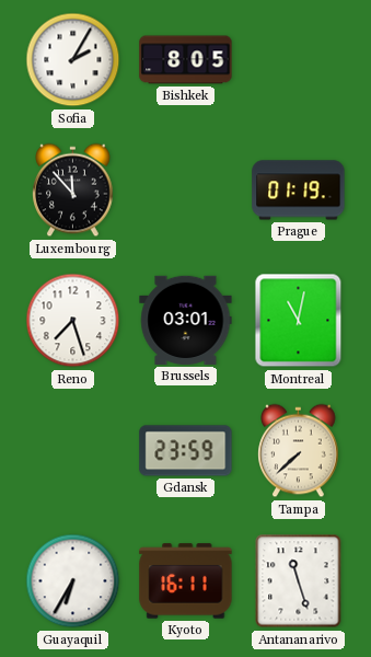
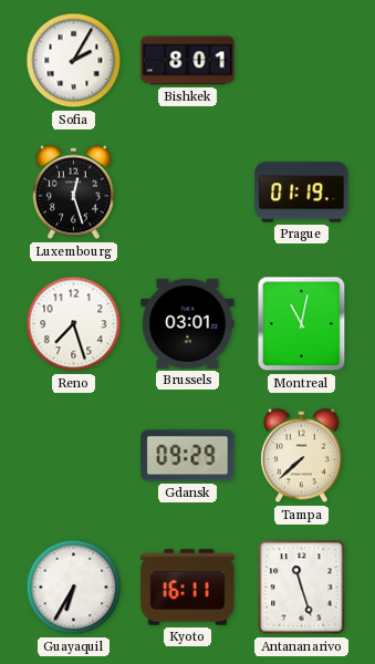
Bishkek: 8:05 -> 8:01
Luxembourg: 11:53 -> 12:27
Gdansk: 23:59 -> 09:29
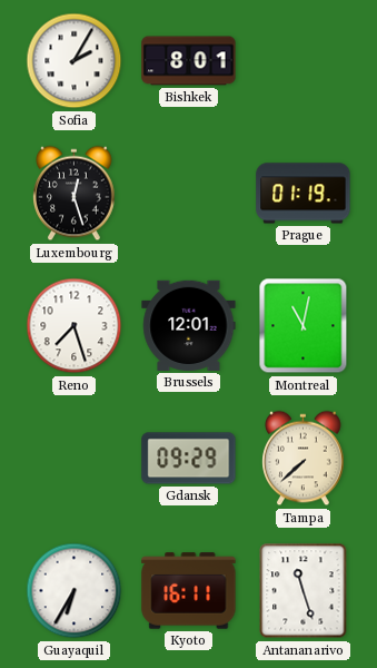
Brussels: 03:01 -> 12:01
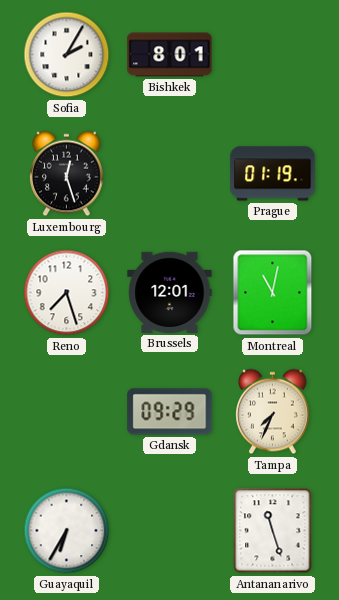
Tampa: 7:38 -> 7:34
Kyoto: 16:11 -> none
